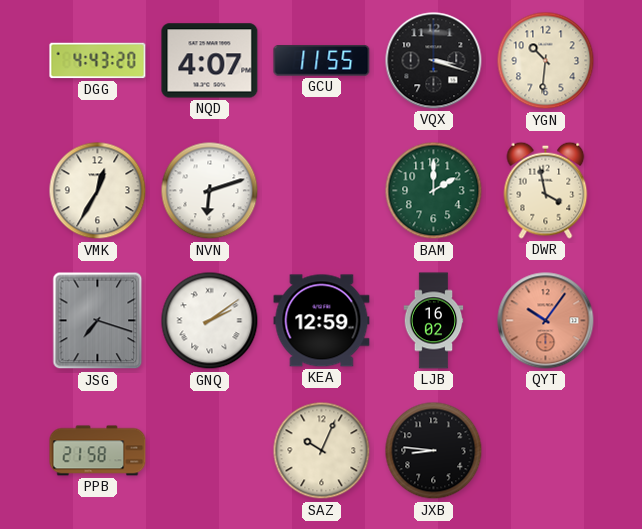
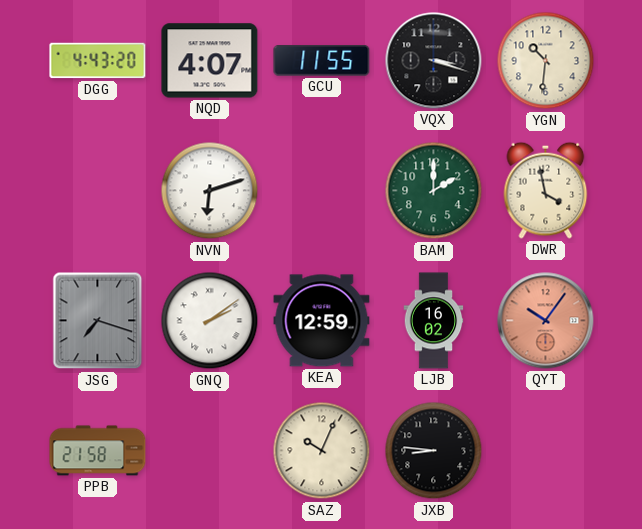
VMK: 12:35 -> none
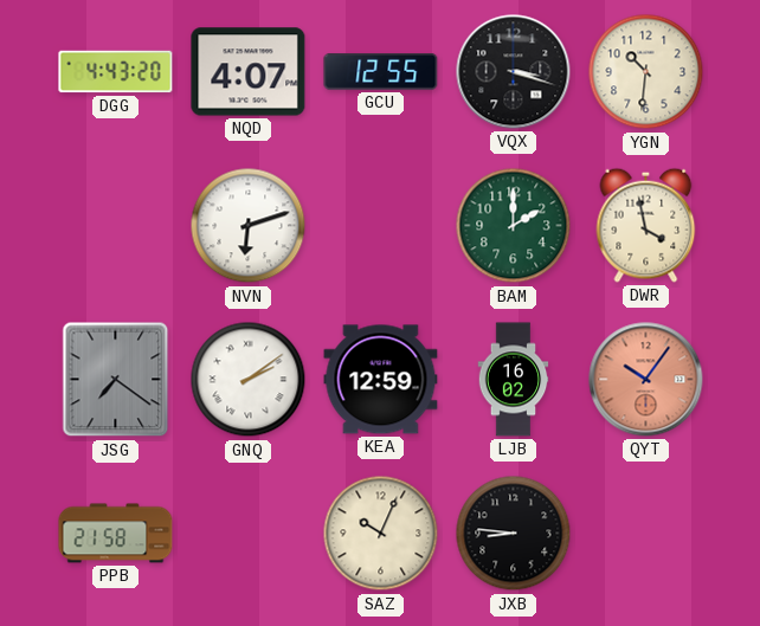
GCU: 11:55 -> 12:55
JSG: 7:18 -> 7:21
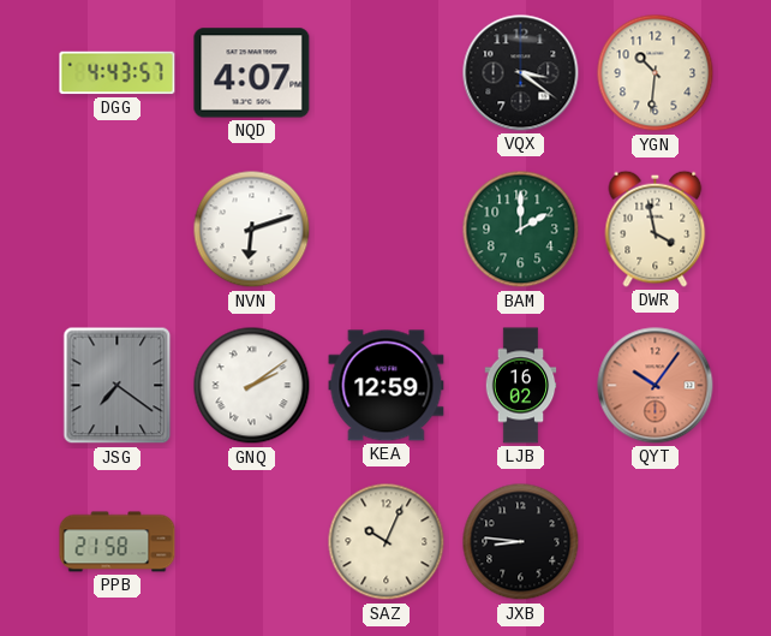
DGG: 4:43:20 -> 4:43:57
GCU: 12:55 -> none
VQX: 3:18 -> 3:21
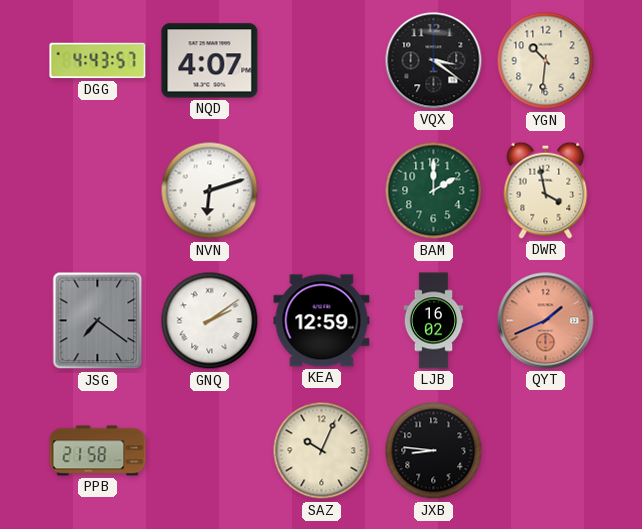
QYT: 10:06 -> 1:41
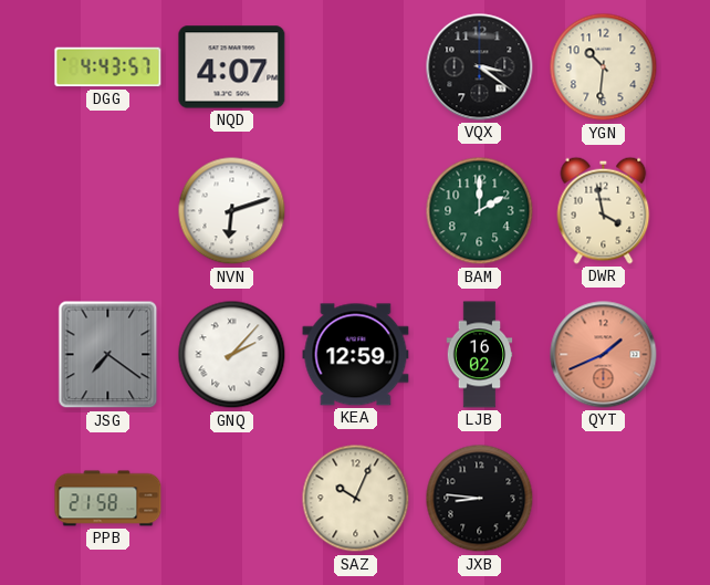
GNQ: 2:09 -> 2:07
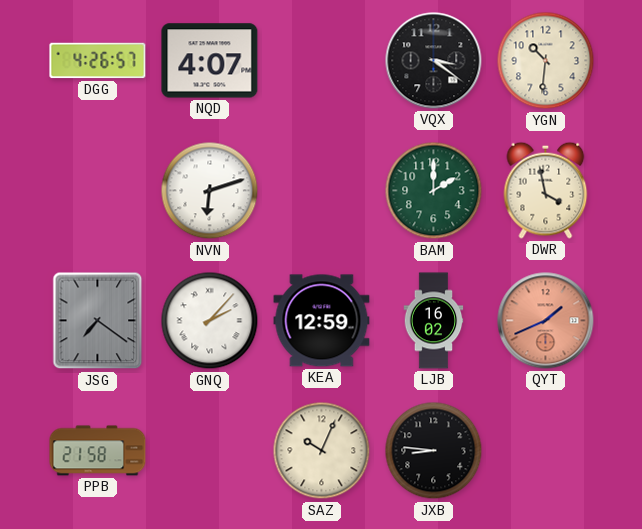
DGG: 4:43 -> 4:26
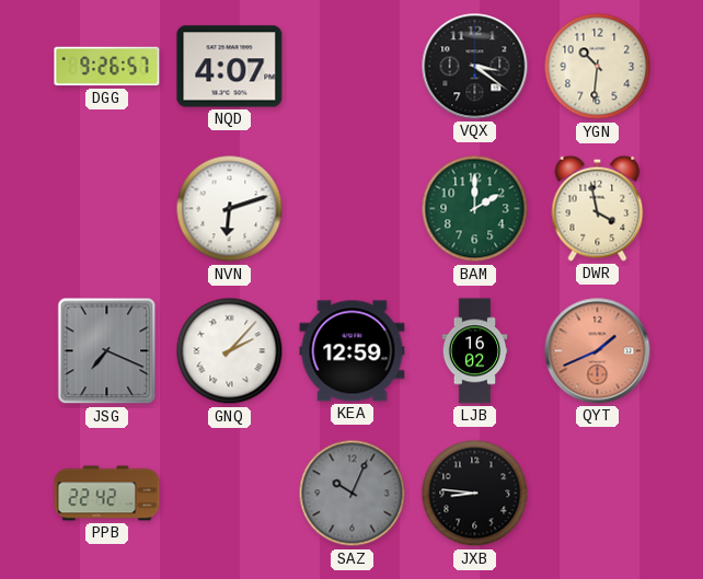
DGG: 4:26 -> 9:26
JSG: 7:21 -> 7:19
PPB: 21:58 -> 22:42
SAZ dial: cream -> grey
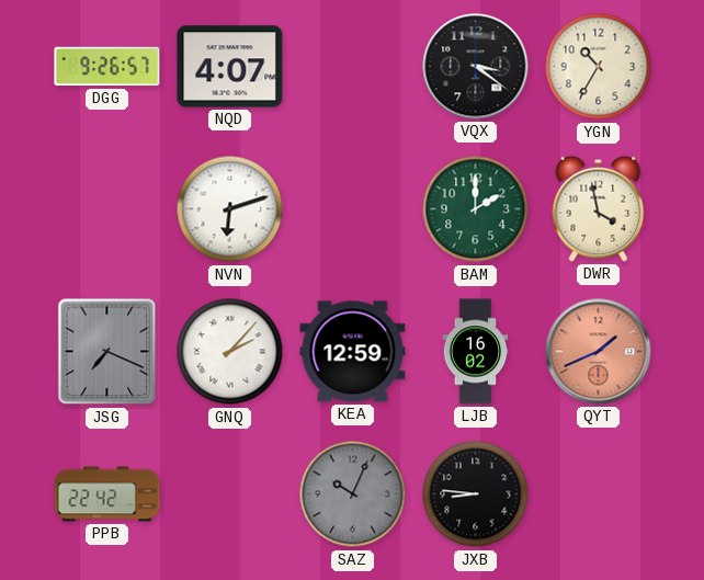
YGN: 10:31 -> 10:35
